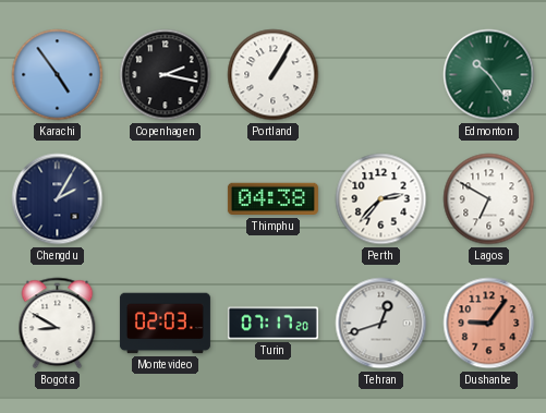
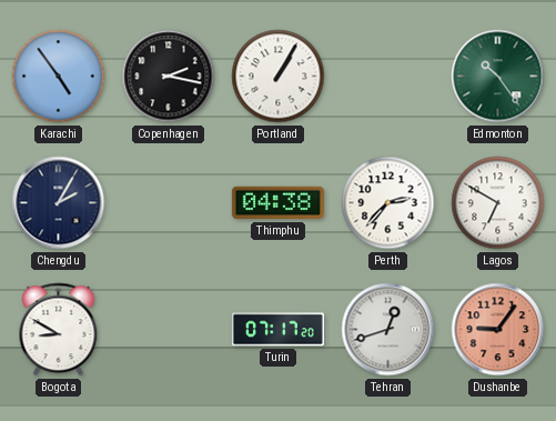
Montevideo: 02:03 -> none
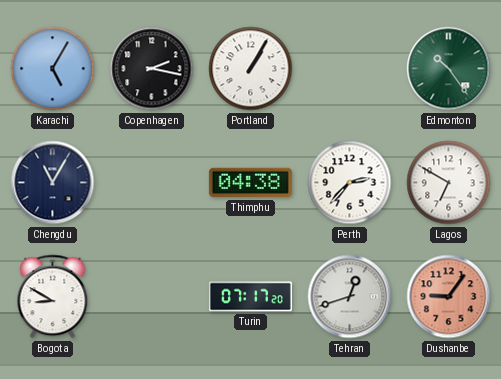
Karachi: 4:54 -> 5:05
Chengdu: 2:05 -> 11:05
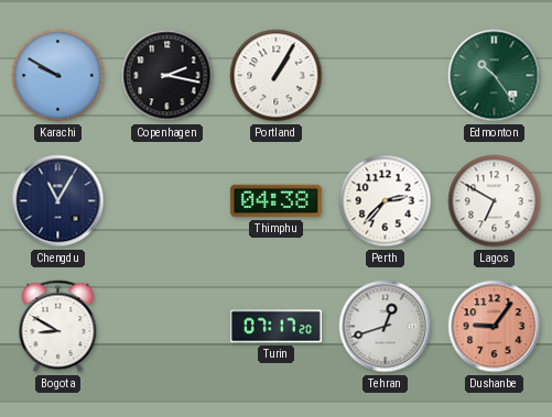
Karachi: 5:05 -> 9:50
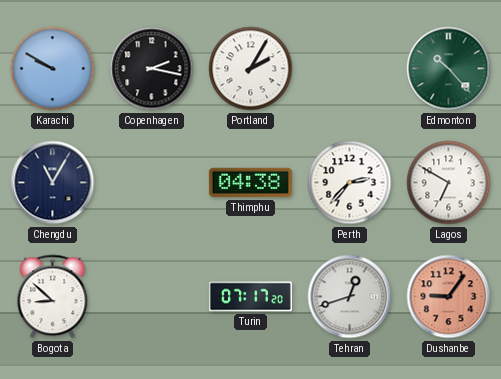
Portland: 1:05 -> 2:05
Edmonton: 10:24 -> 10:23
Bogota: 8:50 -> 8:52
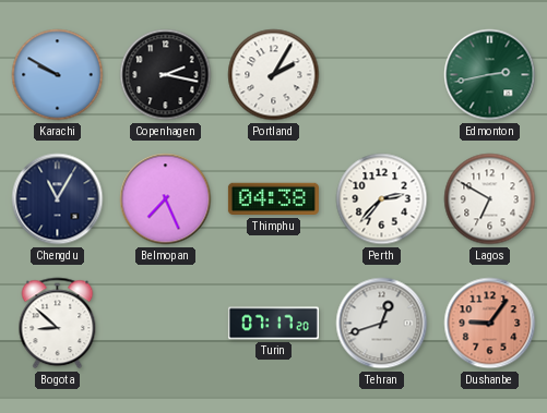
Edmonton: 10:23 -> 2:43
Belmopan: none -> 7:26
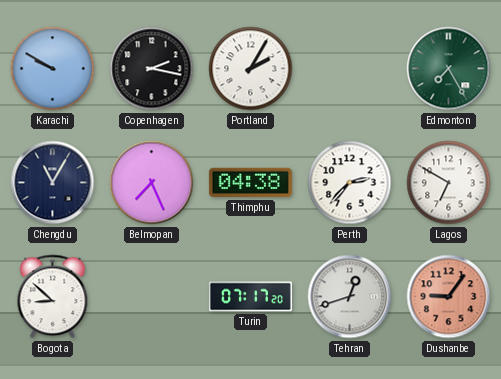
Edmonton: 2:43 -> 7:25
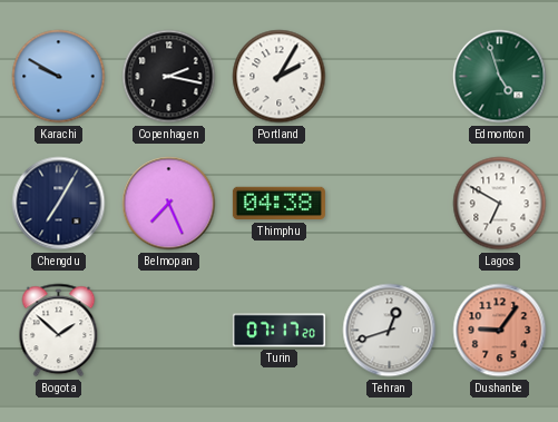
Edmonton: 7:25 -> 4:57
Chengdu: 11:05 -> 7:05
Perth: 2:37 -> none
Bogota: 8:52 -> 1:52
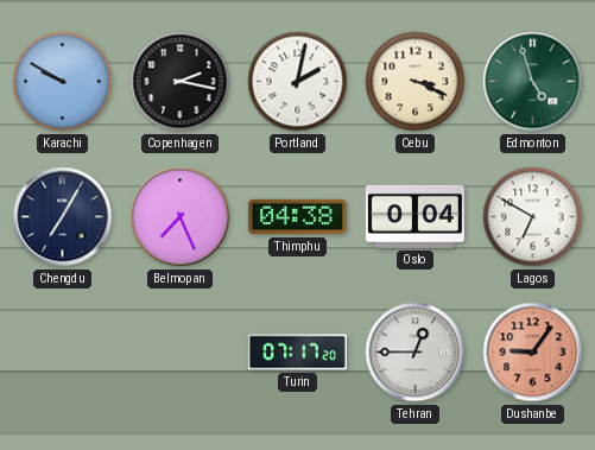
Portland: 2:05 -> 2:02
Cebu: none -> 3:19
Oslo: none -> 0:04
Bogota: 1:52 -> none
Tehran: 12:42 -> 12:45
